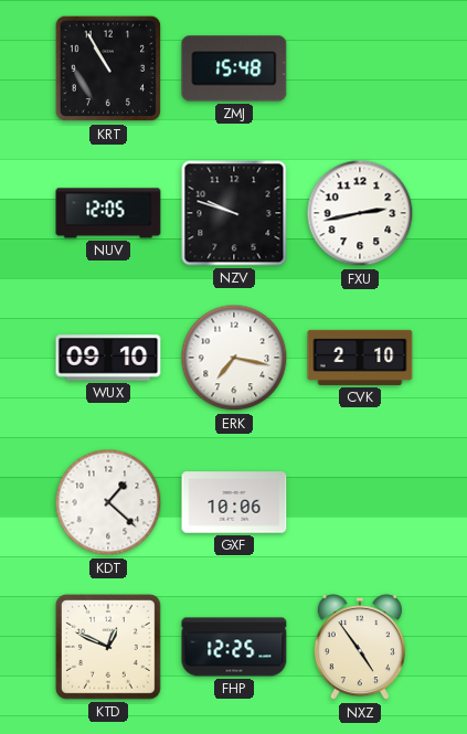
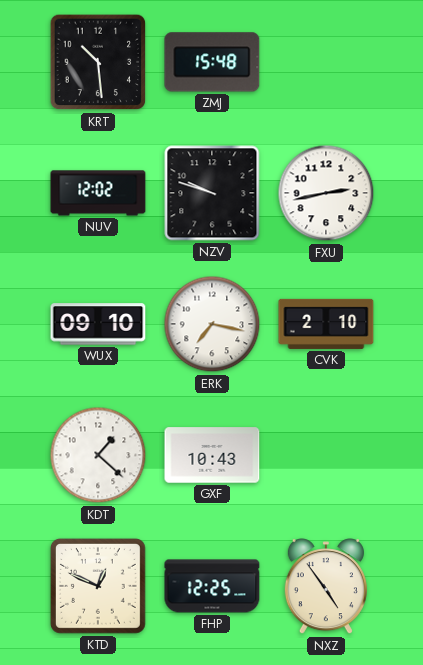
KRT: 10:55 -> 10:29
NUV: 12:05 -> 12:02
GXF: 10:06 -> 10:43
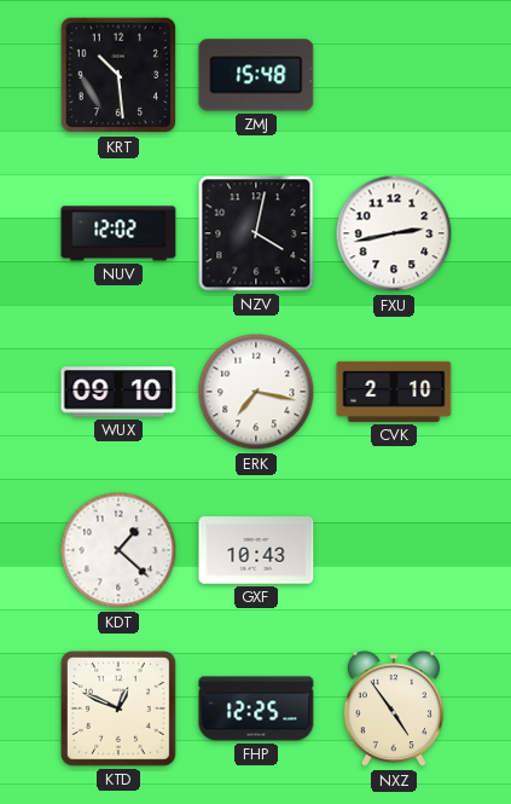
NZV: 9:48 -> 4:02
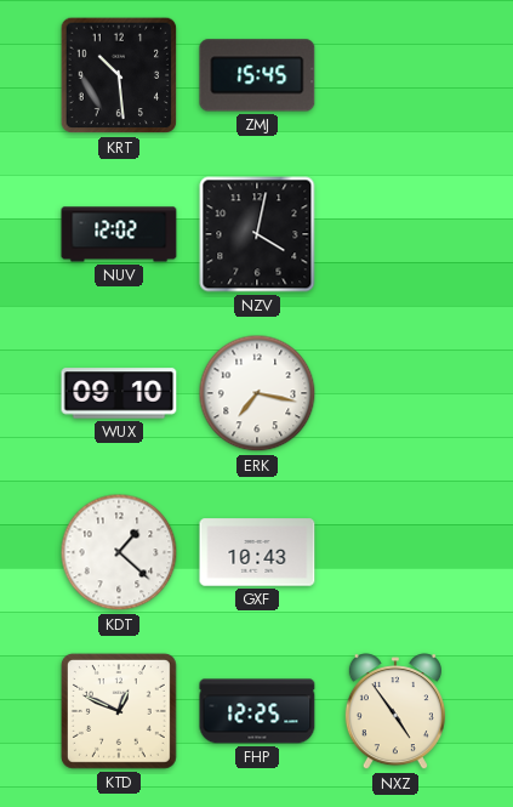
ZMJ: 15:48 -> 15:45
FXU: 2:43 -> none
CVK: 2:10 -> none
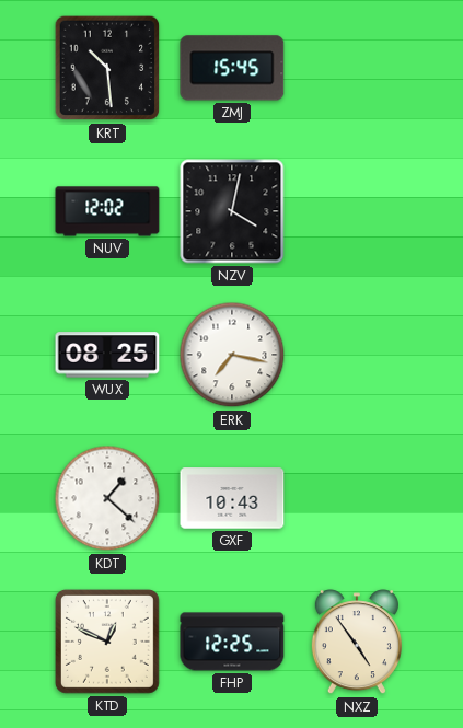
WUX: 09:10 -> 08:25
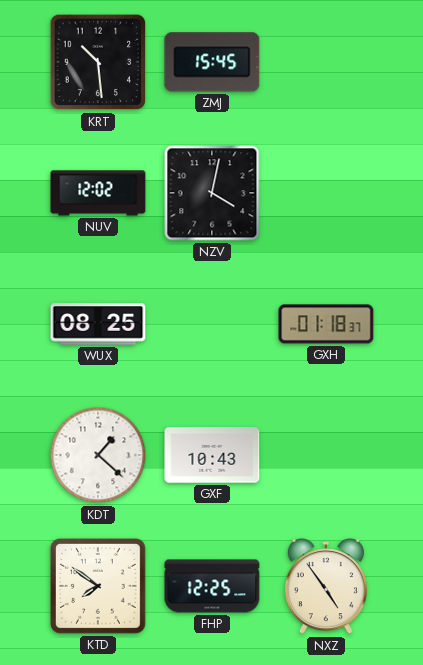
ERK: 7:17 -> none
GXH: none -> 01:18
KTD: 12:49 -> 7:51
